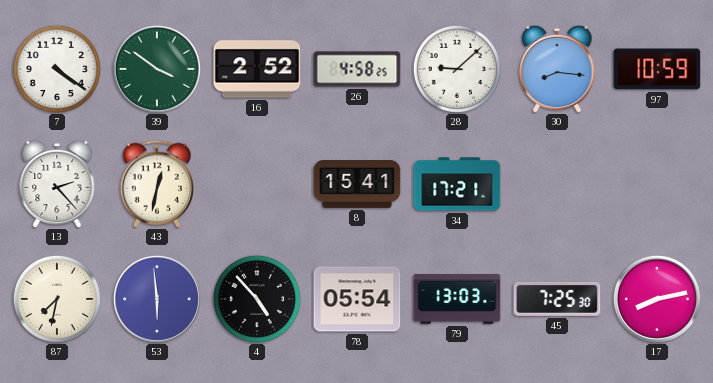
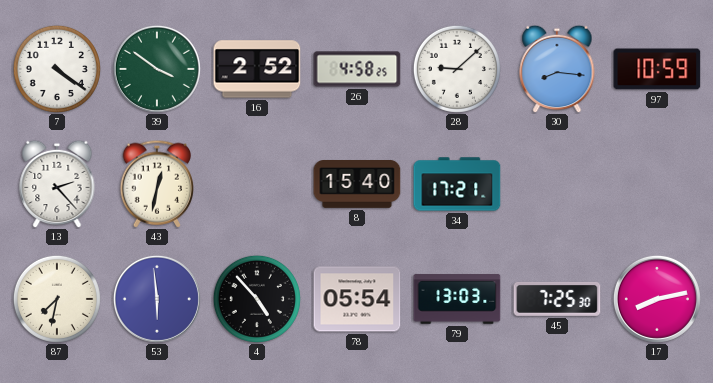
8: 15:41 -> 15:40
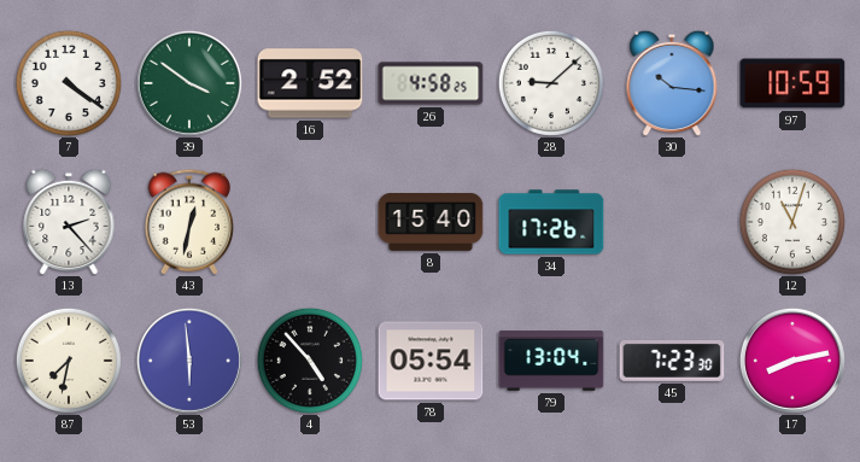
30: 8:16 -> 10:16
34: 17:21 -> 17:26
12: none -> 11:03
79: 13:03 -> 13:04
45: 7:25 -> 7:23
